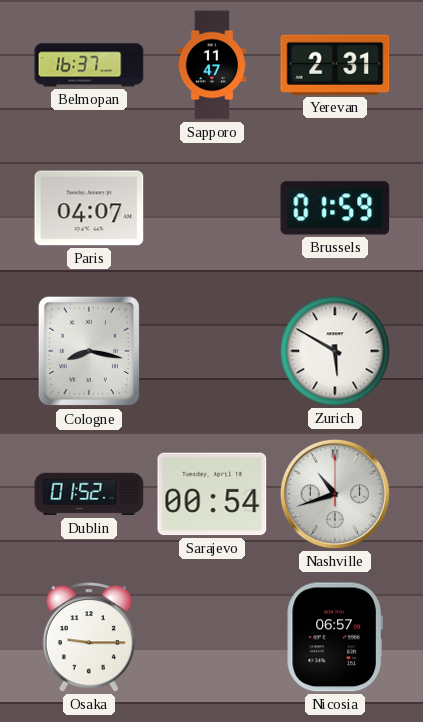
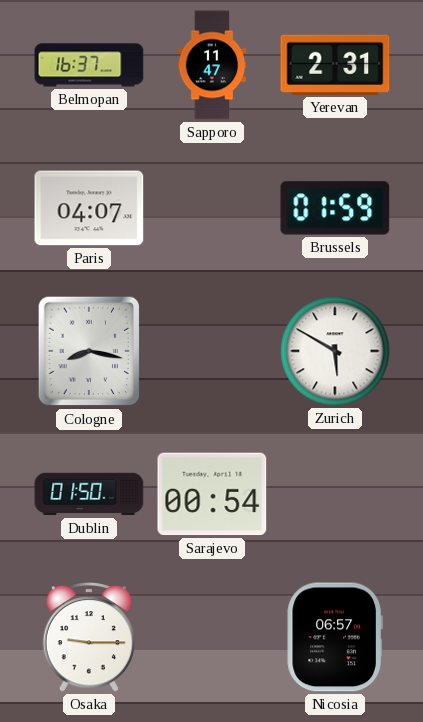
Dublin: 01:52 -> 01:50
Nashville: 10:42 -> none
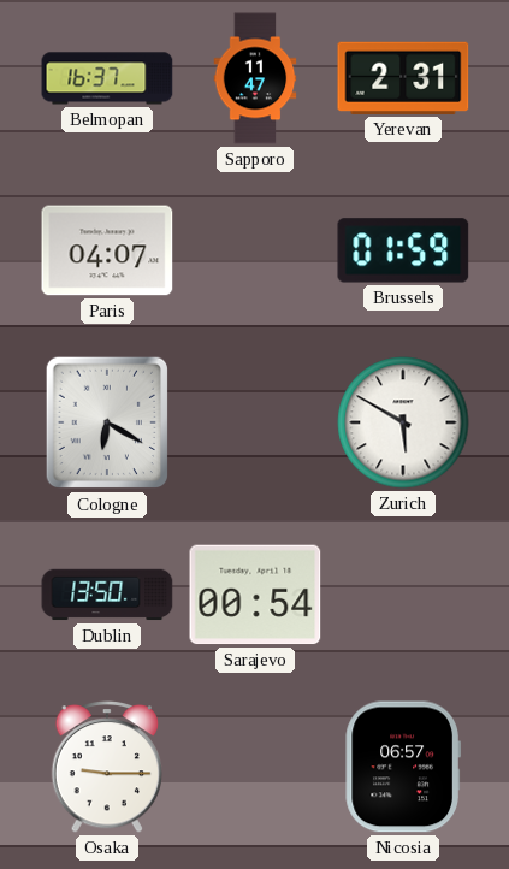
Cologne: 8:17 -> 6:20
Dublin: 01:50 -> 13:50
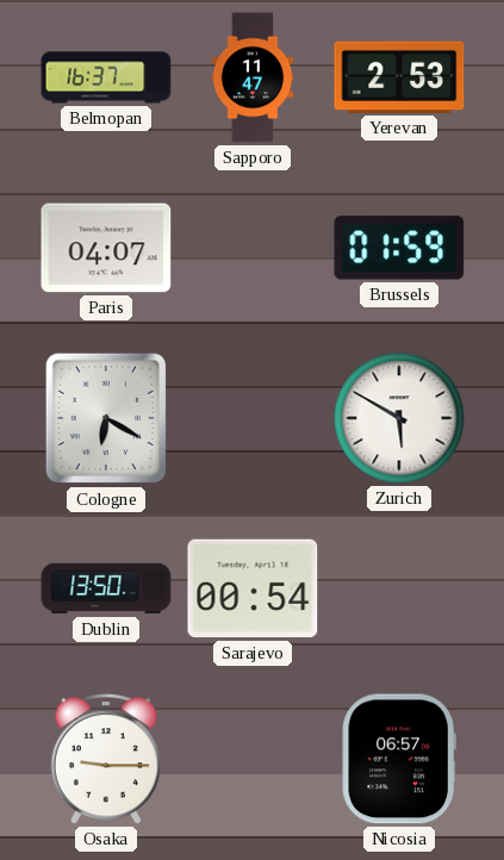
Yerevan: 2:31 -> 2:53
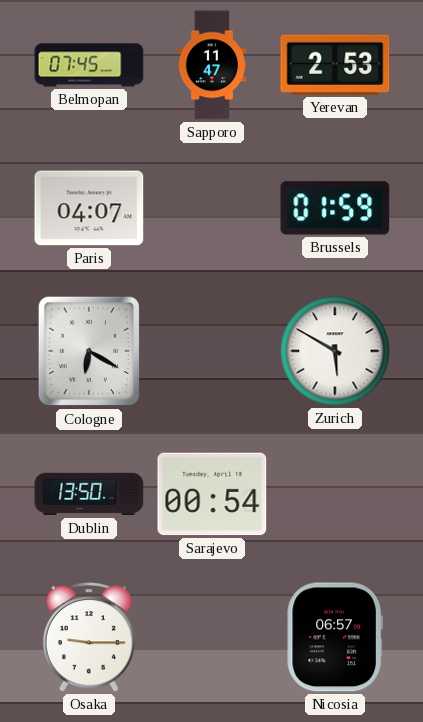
Belmopan: 16:37 -> 07:45
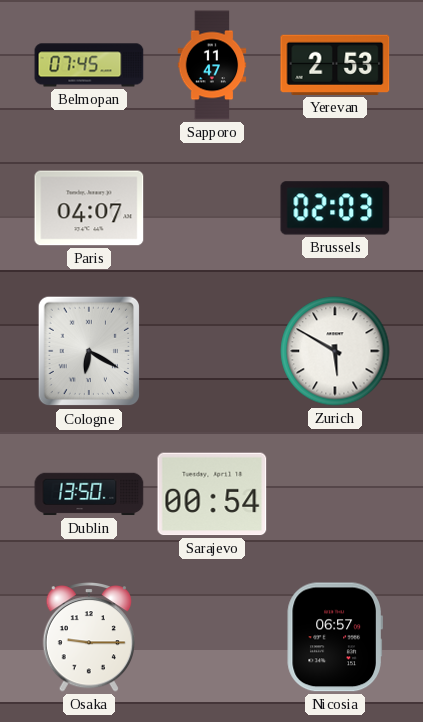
Brussels: 01:59 -> 02:03
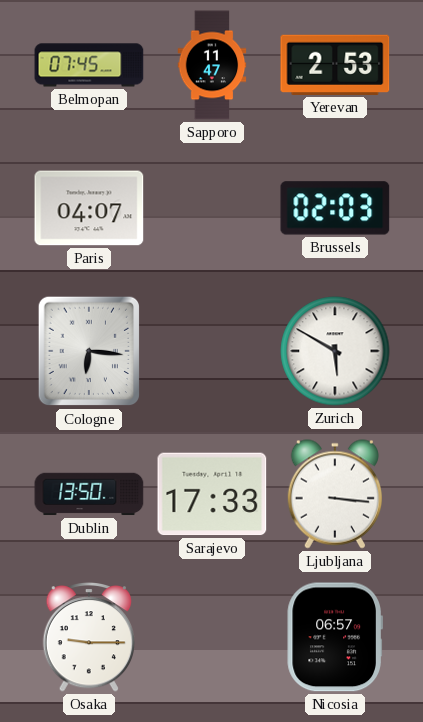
Cologne: 6:20 -> 6:16
Sarajevo: 00:54 -> 17:33
Ljubljana: none -> 3:16
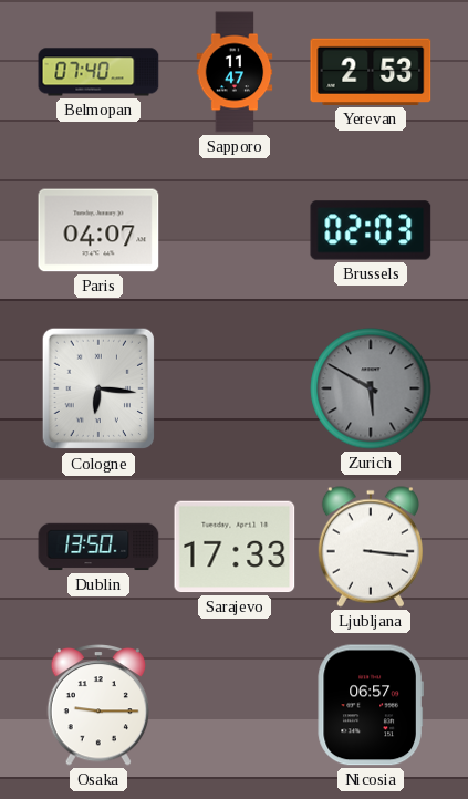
Belmopan: 07:45 -> 07:40
Zurich dial: white -> grey
